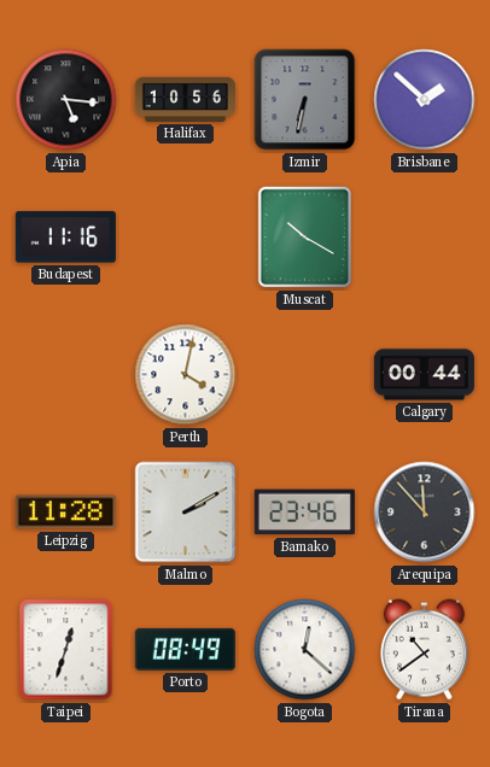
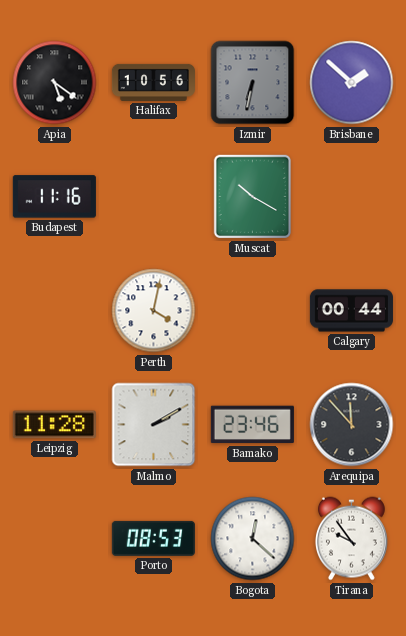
Apia: 5:16 -> 5:21
Taipei: 12:33 -> none
Porto: 08:49 -> 08:53
Tirana: 10:39 -> 9:54
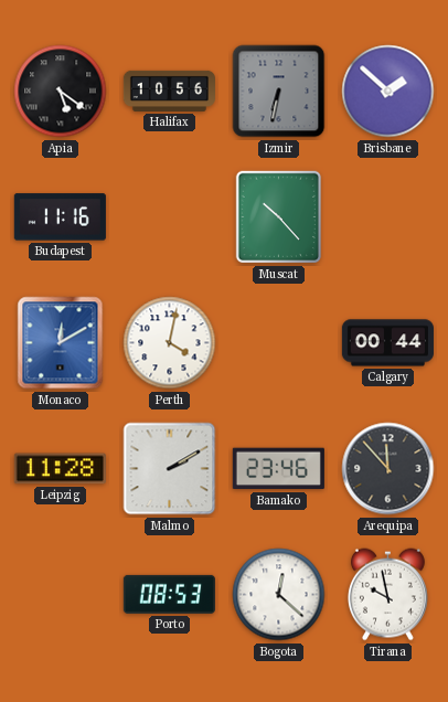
Muscat: 10:20 -> 10:23
Monaco: none -> 12:10
Tirana: 9:54 -> 9:58
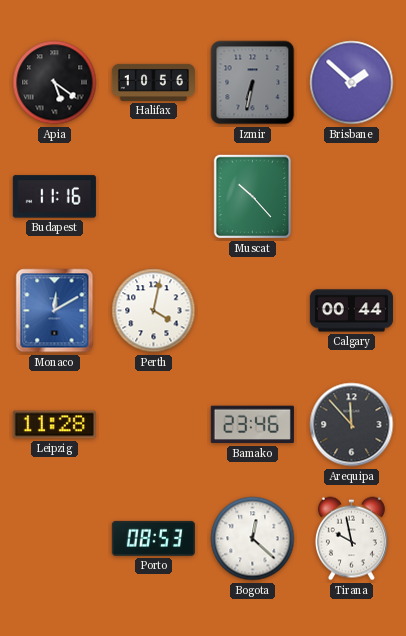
Malmo: 2:10 -> none
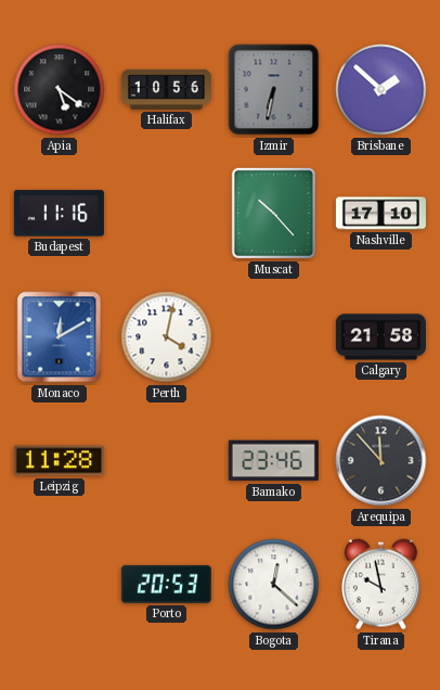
Nashville: none -> 17:10
Calgary: 00:44 -> 21:58
Porto: 08:53 -> 20:53
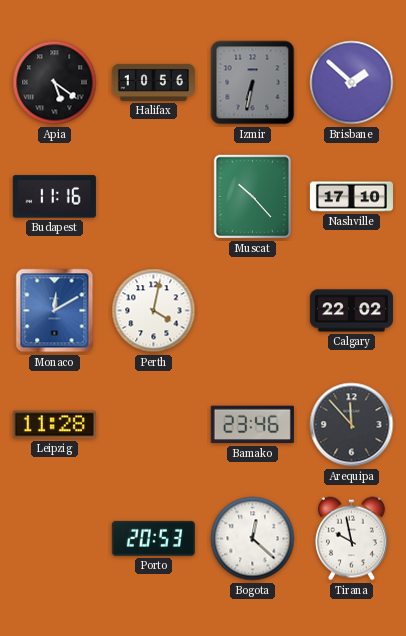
Calgary: 21:58 -> 22:02
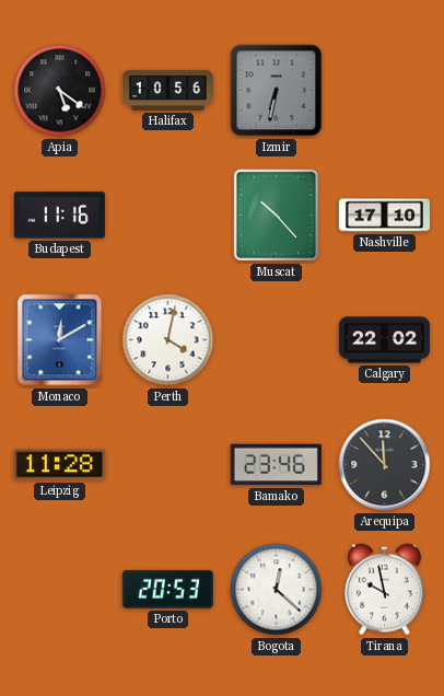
Brisbane: 1:52 -> none
